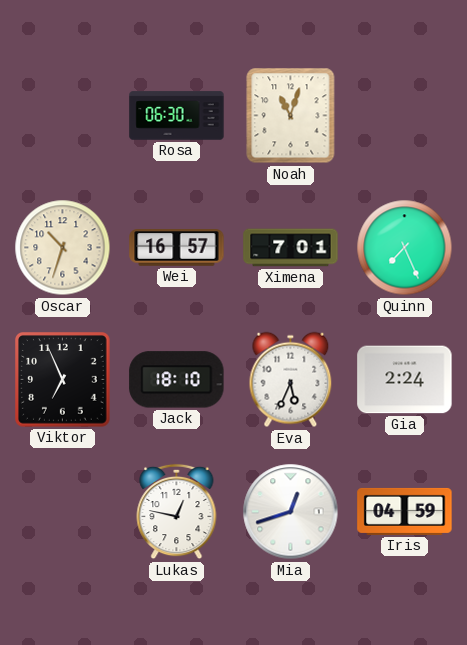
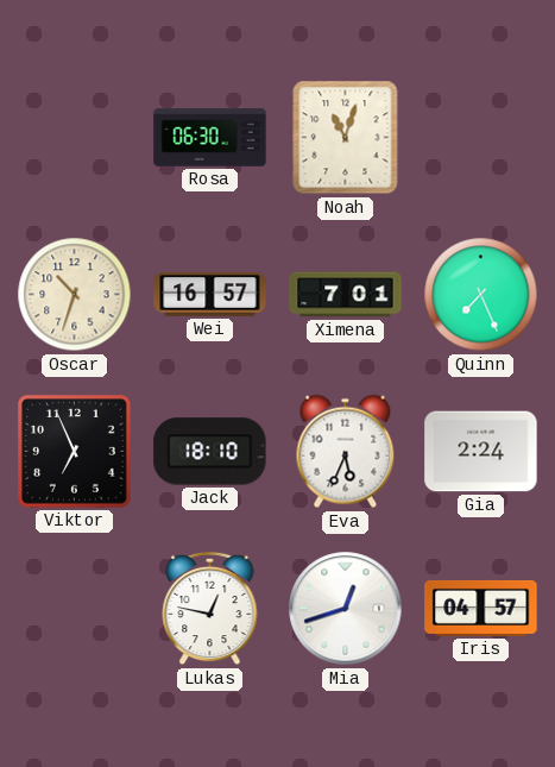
Iris: 04:59 -> 04:57
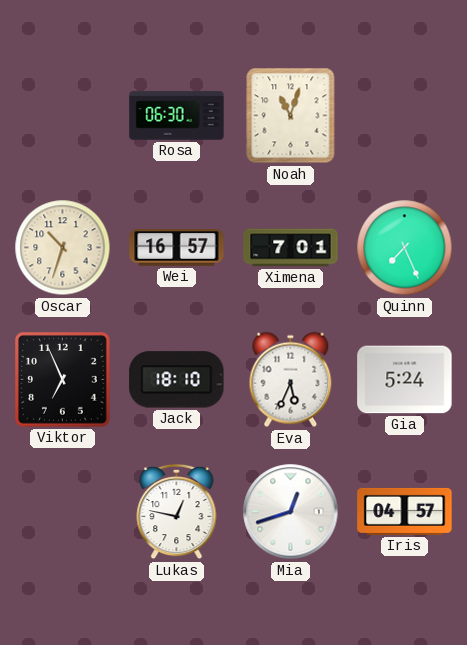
Gia: 2:24 -> 5:24
